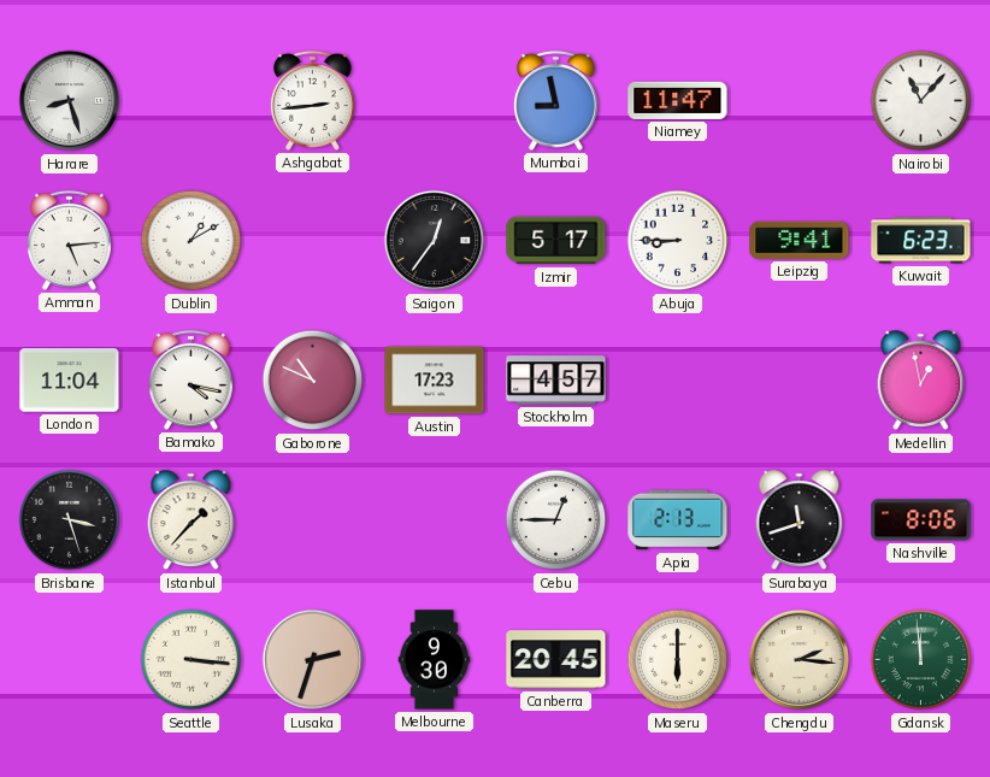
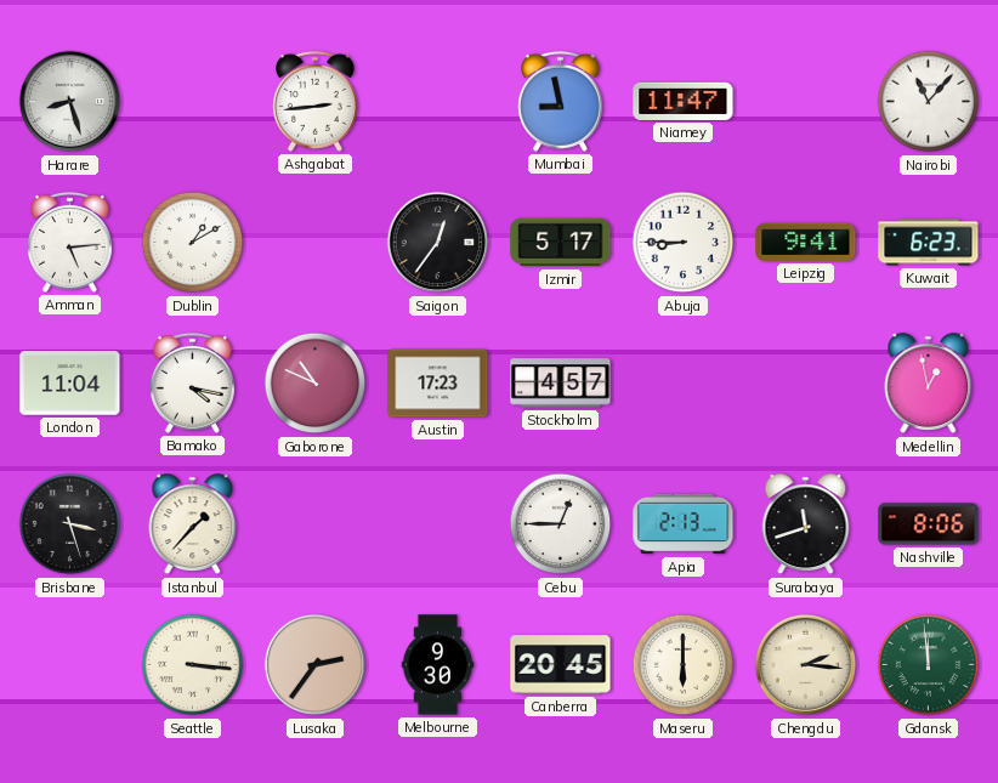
Lusaka: 2:33 -> 2:36
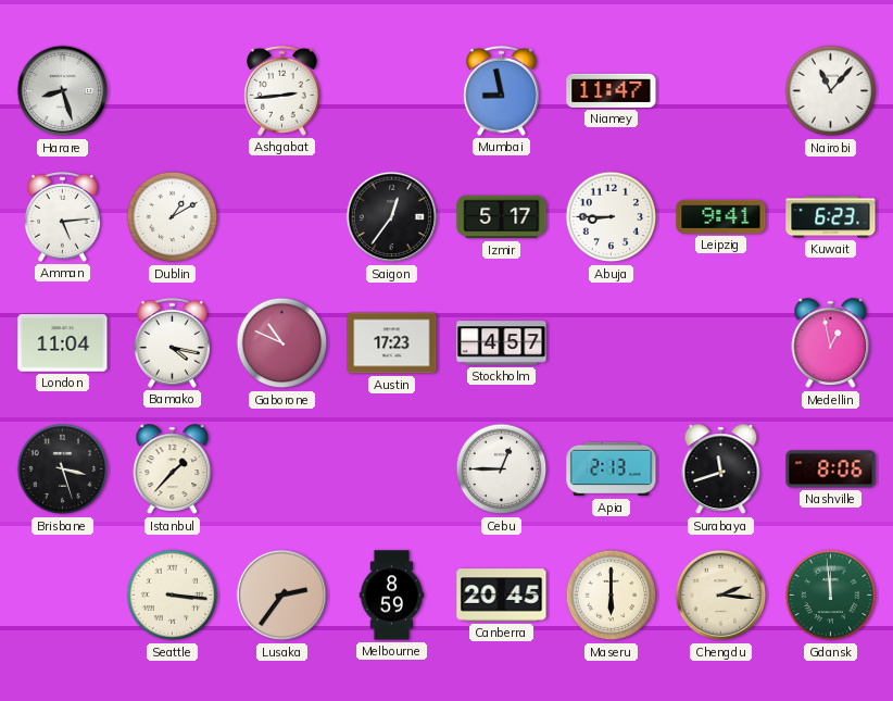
Melbourne: 9:30 -> 8:59
